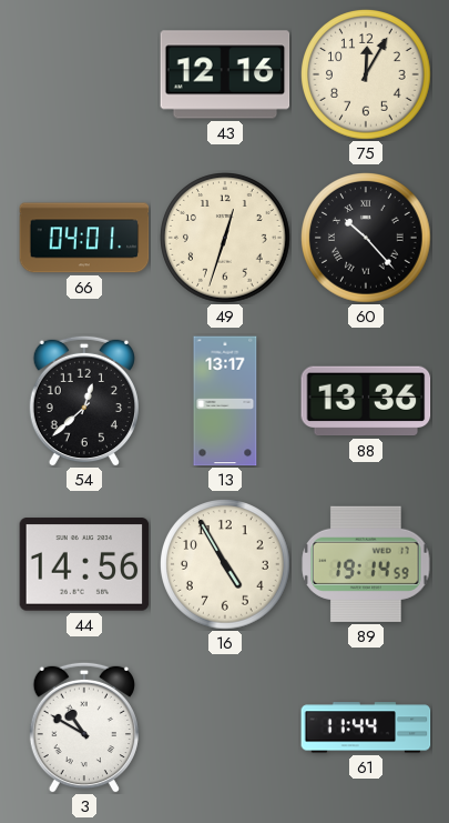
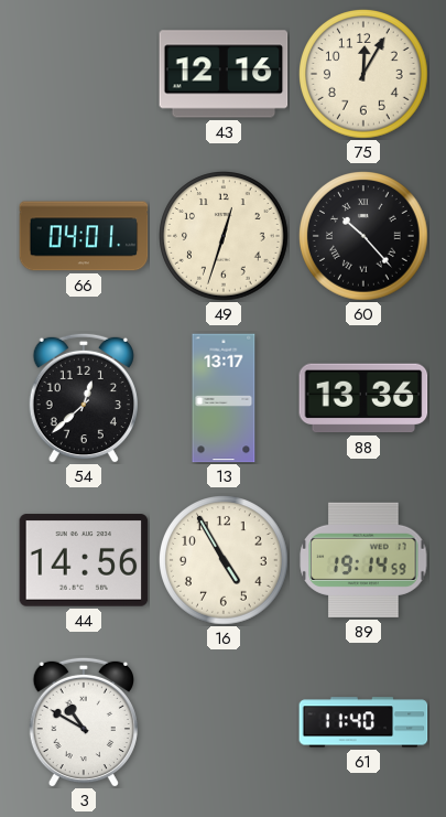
61: 11:44 -> 11:40
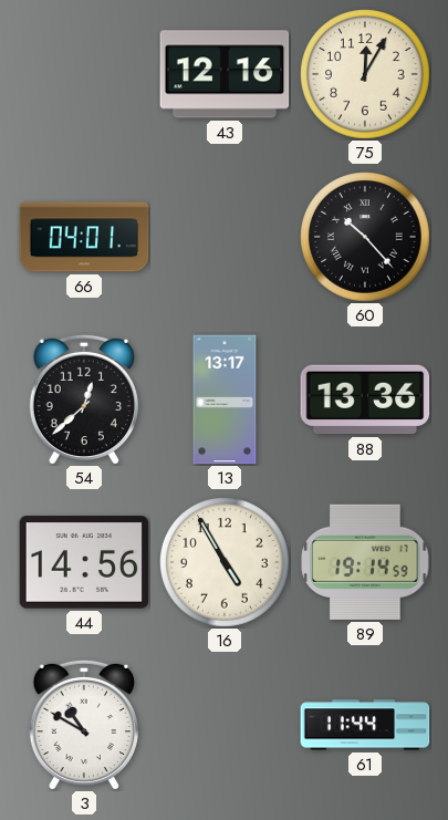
49: 12:33 -> none
61: 11:40 -> 11:44
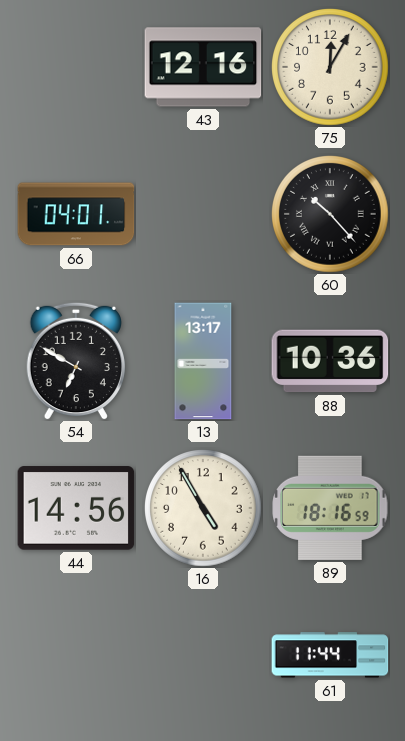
54: 12:38 -> 6:50
88: 13:36 -> 10:36
89: 19:14 -> 18:16
3: 10:50 -> none
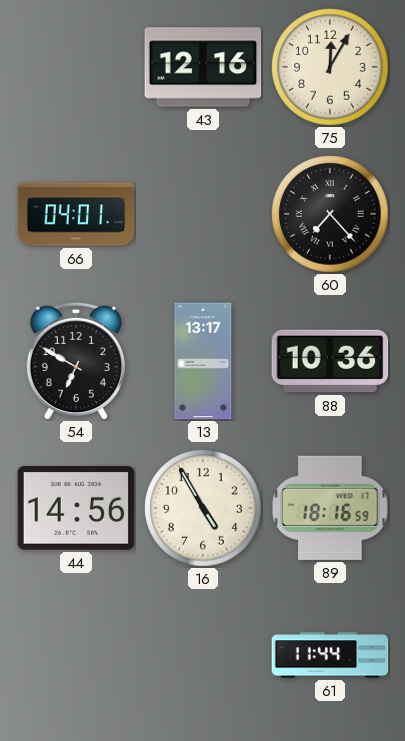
60: 10:23 -> 7:23
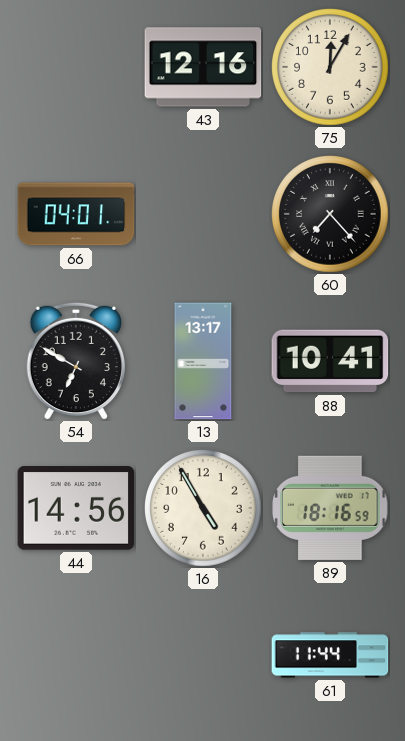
88: 10:36 -> 10:41
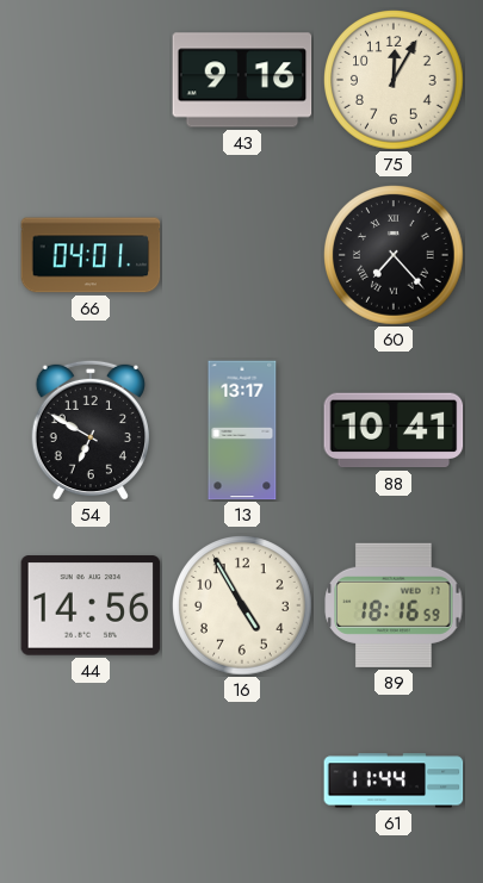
43: 12:16 -> 9:16
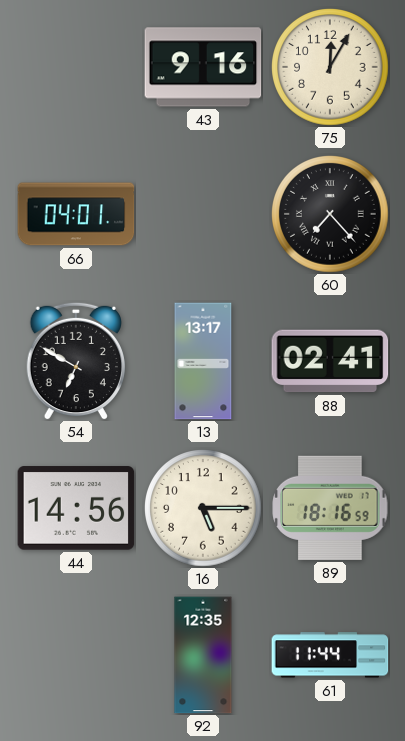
88: 10:41 -> 02:41
16: 4:55 -> 5:15
92: none -> 12:35
